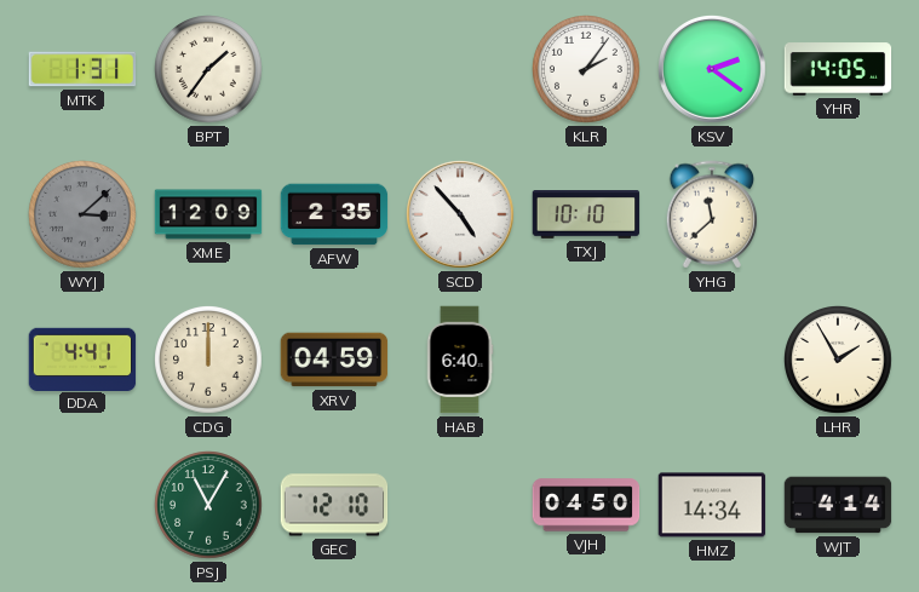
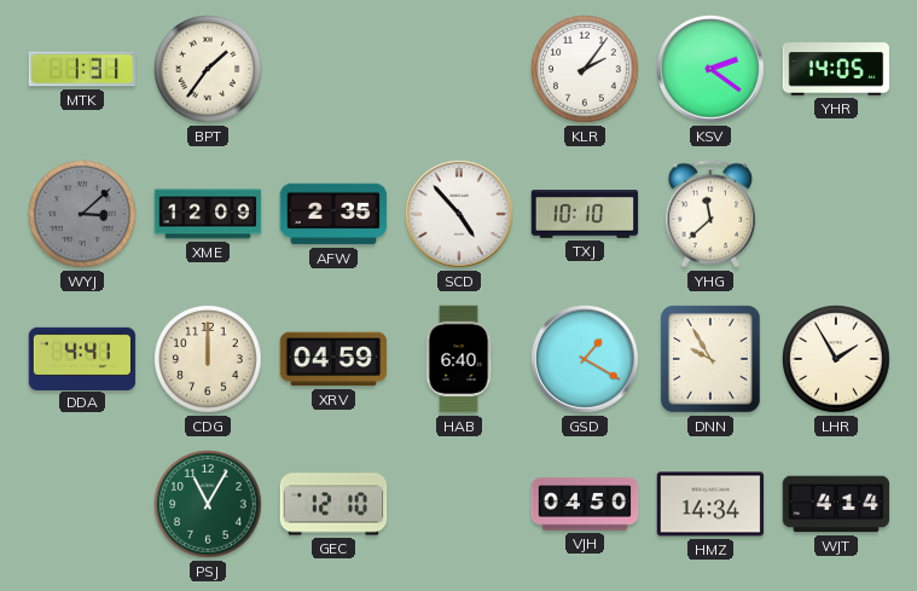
GSD: none -> 1:20
DNN: none -> 9:55
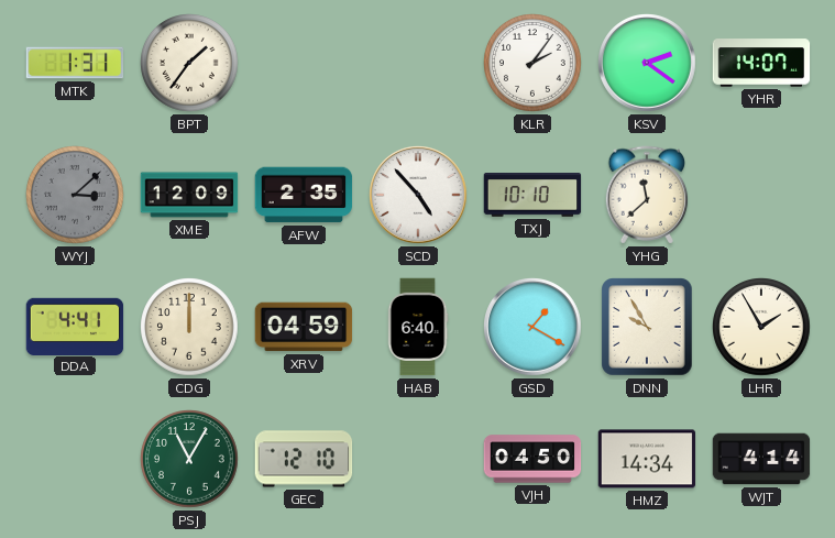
YHR: 14:05 -> 14:07
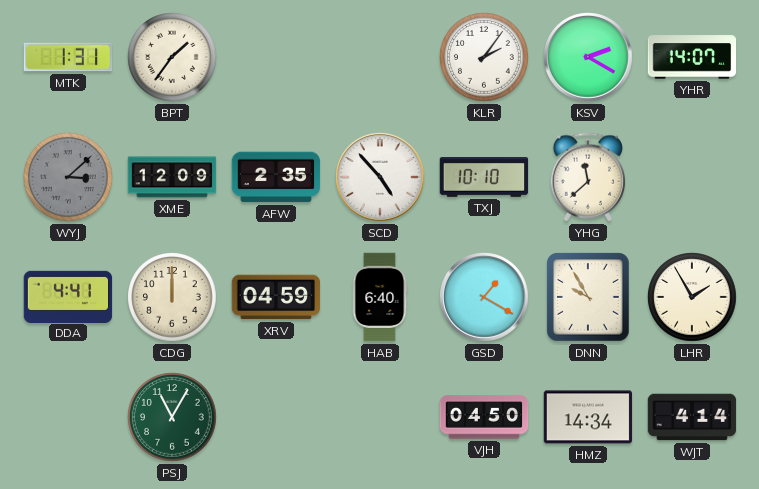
KSV: 2:21 -> 2:20
GEC: 12:10 -> none
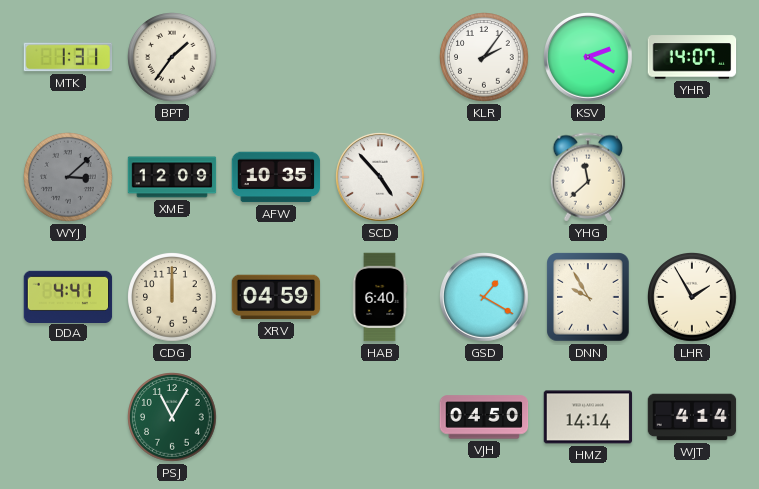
AFW: 2:35 -> 10:35
TXJ: 10:10 -> none
HMZ: 14:34 -> 14:14
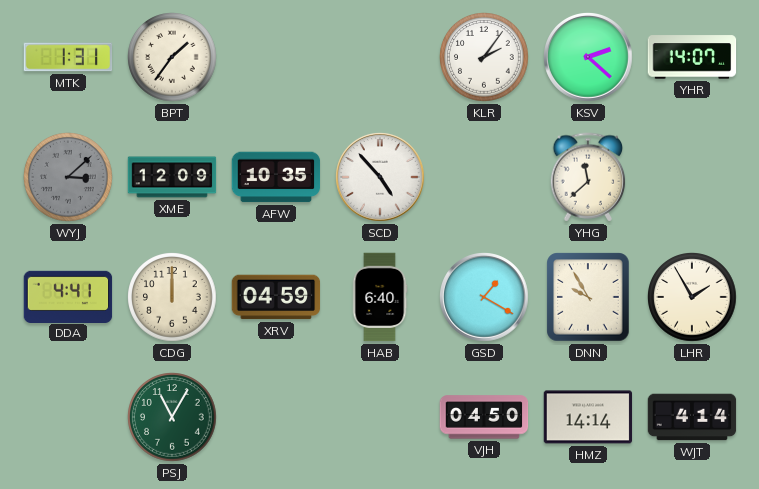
KSV: 2:20 -> 2:22
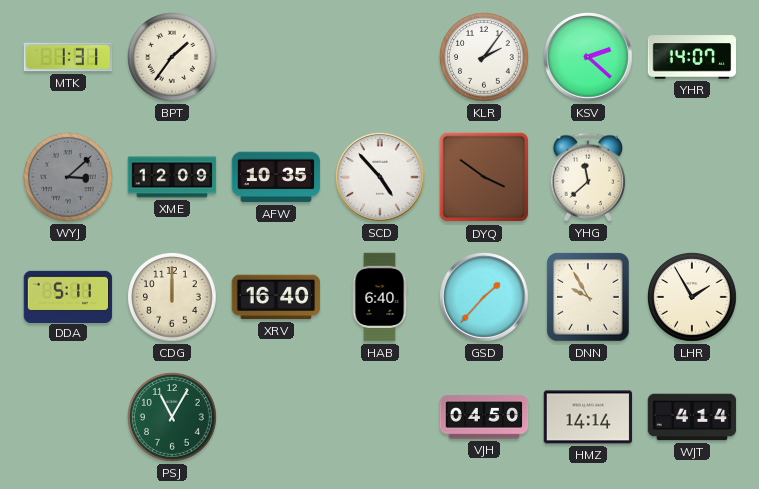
DYQ: none -> 3:51
DDA: 4:41 -> 5:11
XRV: 04:59 -> 16:40
GSD: 1:20 -> 1:37
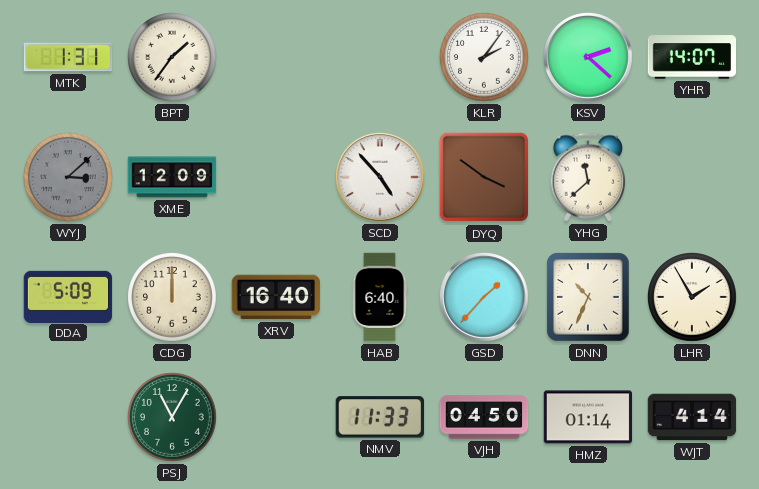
AFW: 10:35 -> none
DDA: 5:11 -> 5:09
DNN: 9:55 -> 10:34
NMV: none -> 11:33
HMZ: 14:14 -> 01:14
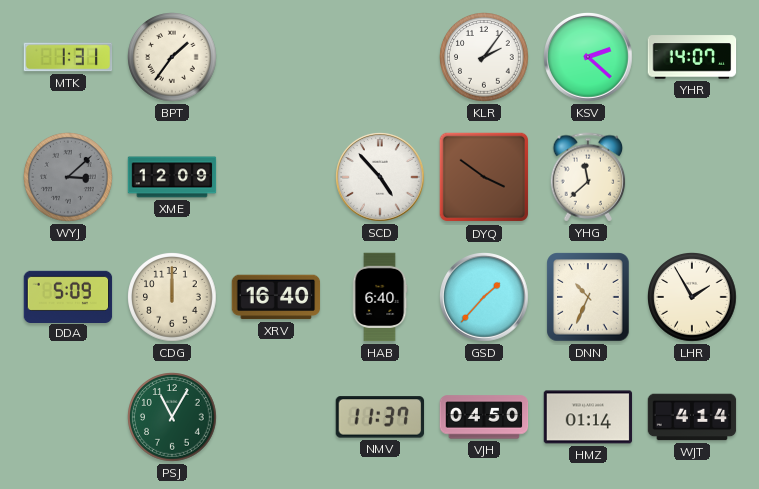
NMV: 11:33 -> 11:37
